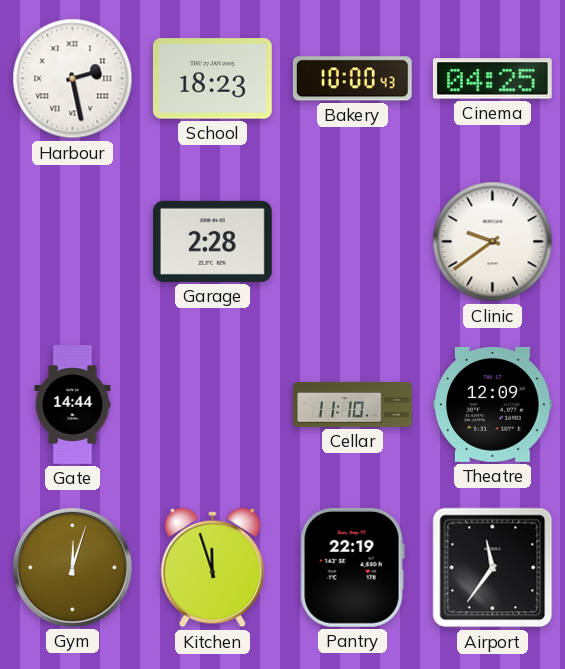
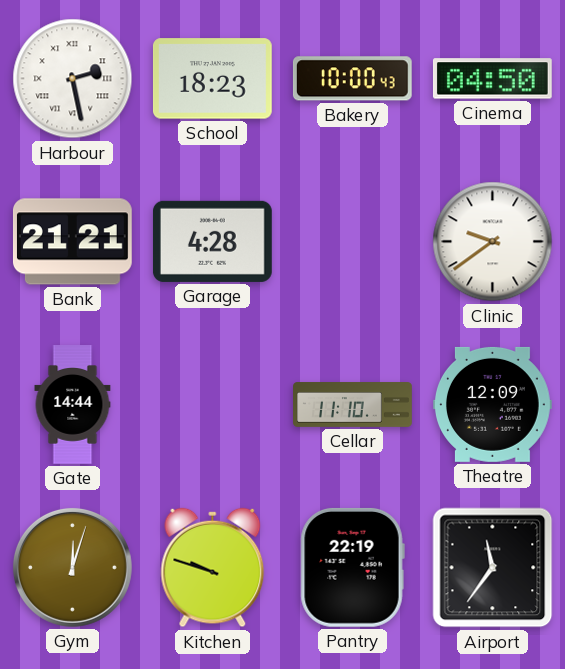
Cinema: 04:25 -> 04:50
Bank: none -> 21:21
Garage: 2:28 -> 4:28
Kitchen: 11:57 -> 9:48
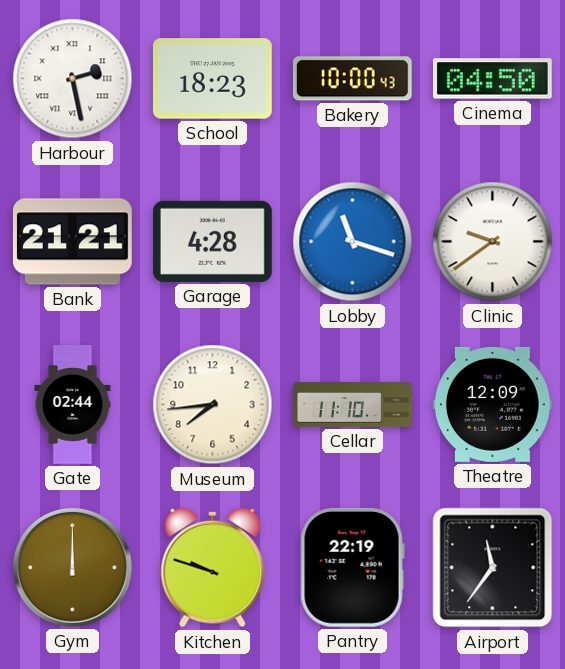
Lobby: none -> 11:18
Gate: 14:44 -> 02:44
Museum: none -> 7:44
Gym: 12:03 -> 12:00
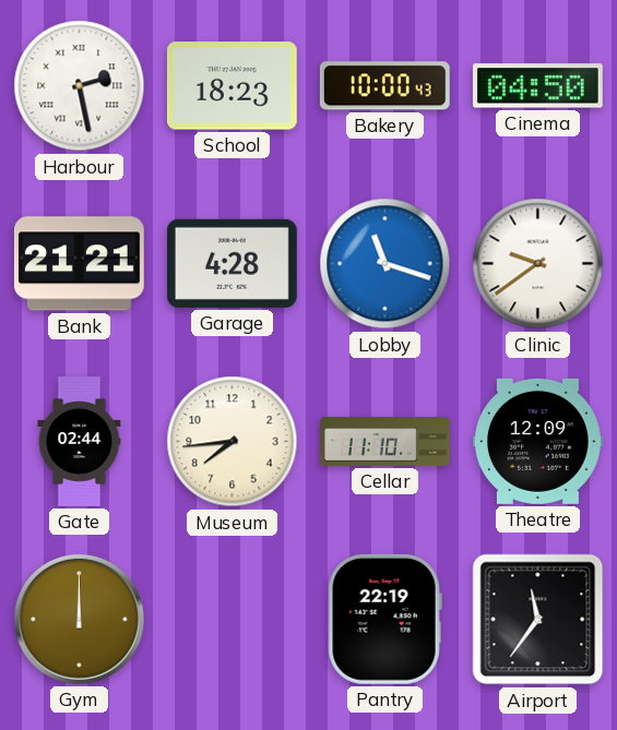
Kitchen: 9:48 -> none
